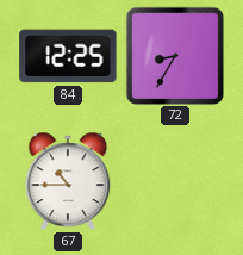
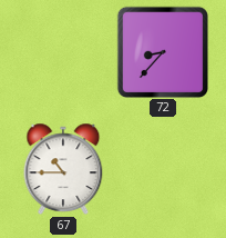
84: 12:25 -> none
72: 8:35 -> 8:37
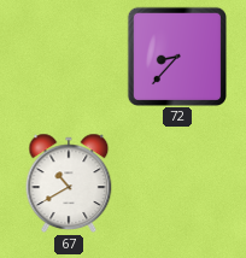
67: 10:45 -> 10:40
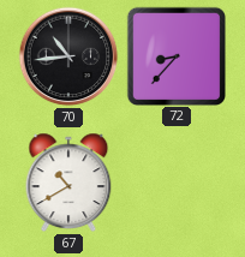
70: none -> 10:44
